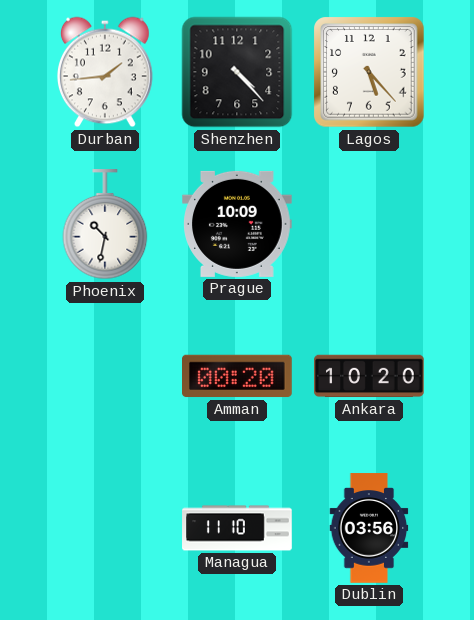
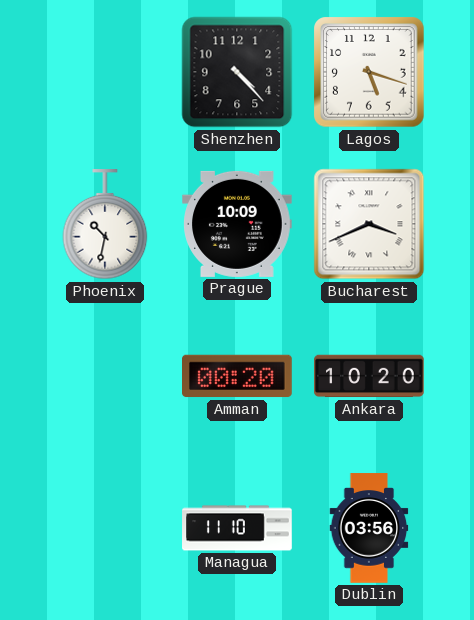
Durban: 1:44 -> none
Lagos: 5:23 -> 5:18
Bucharest: none -> 3:41
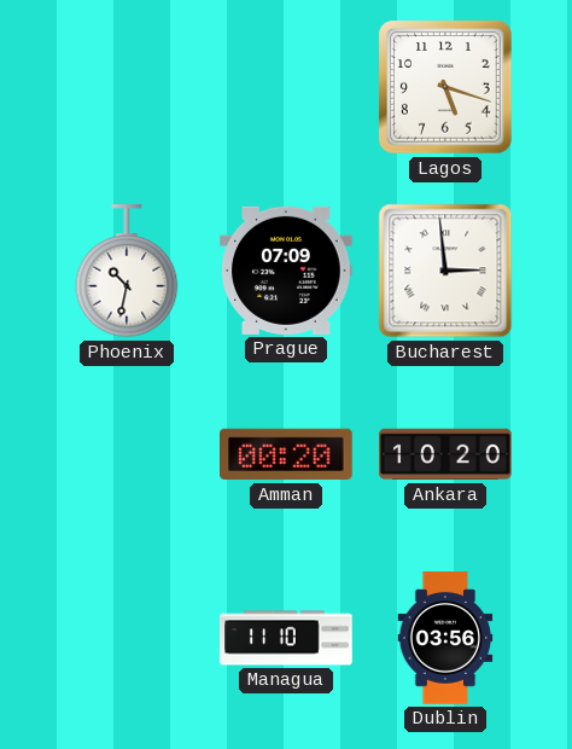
Shenzhen: 4:23 -> none
Prague: 10:09 -> 07:09
Bucharest: 3:41 -> 2:59
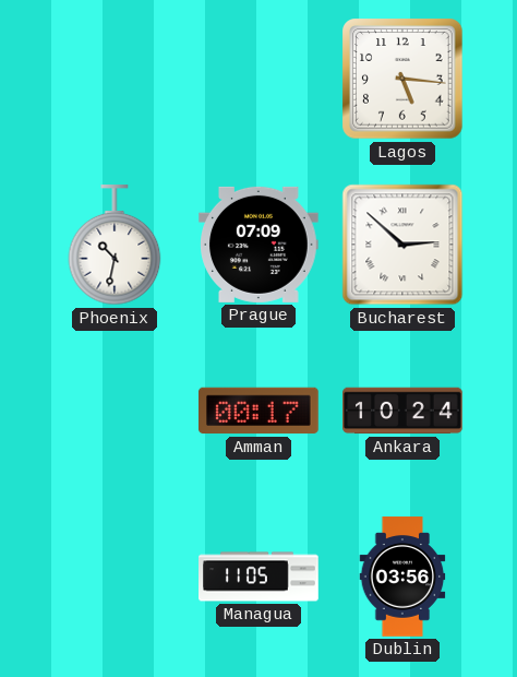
Lagos: 5:18 -> 5:16
Bucharest: 2:59 -> 2:52
Amman: 00:20 -> 00:17
Ankara: 10:20 -> 10:24
Managua: 11:10 -> 11:05
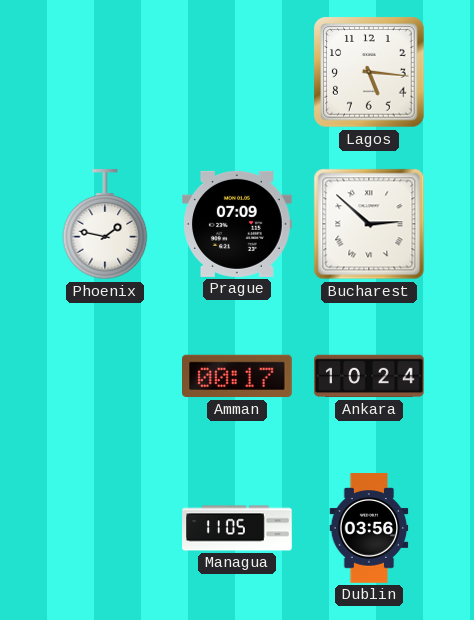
Phoenix: 10:32 -> 1:47
